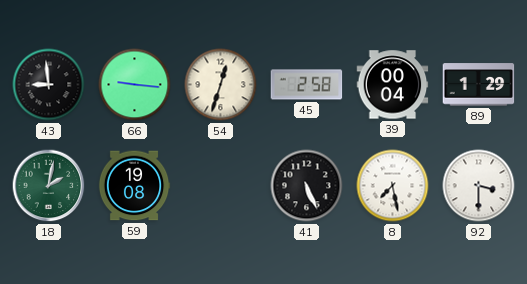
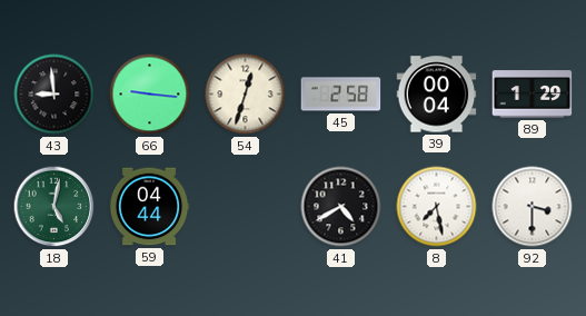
18: 2:02 -> 5:02
59: 19:08 -> 04:44
41: 5:26 -> 4:40
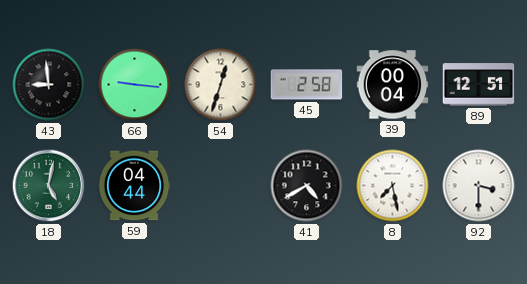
89: 1:29 -> 12:51
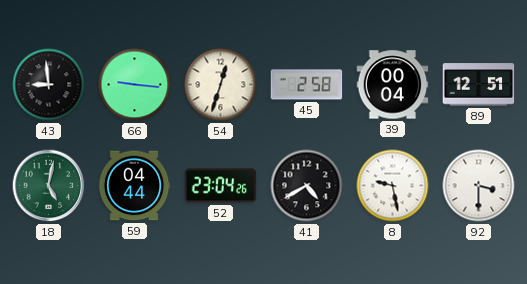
52: none -> 23:04
8: 7:28 -> 9:28
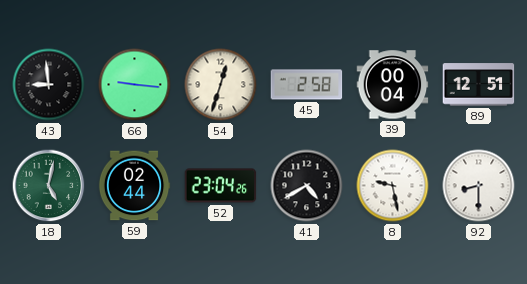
59: 04:44 -> 02:44
92: 3:30 -> 8:30
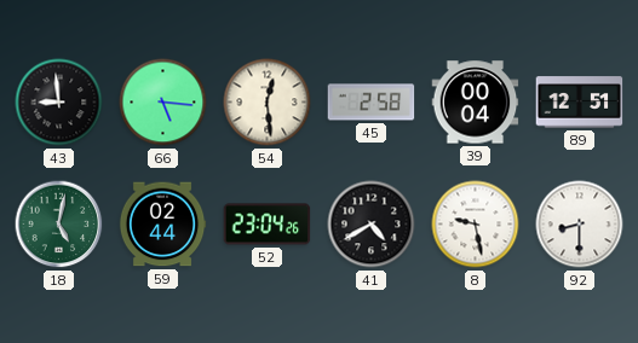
66: 9:16 -> 5:16
54: 12:33 -> 12:29
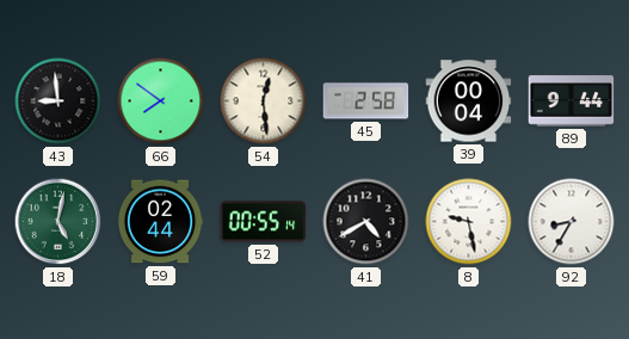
66: 5:16 -> 7:51
89: 12:51 -> 9:44
52: 23:04 -> 00:55
92: 8:30 -> 8:35
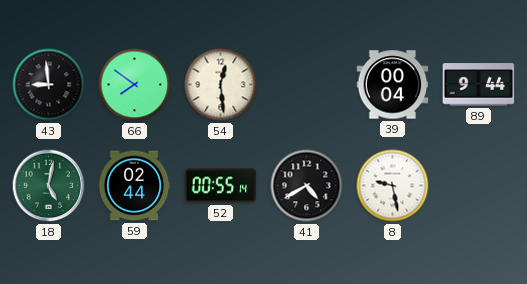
45: 2:58 -> none
92: 8:35 -> none
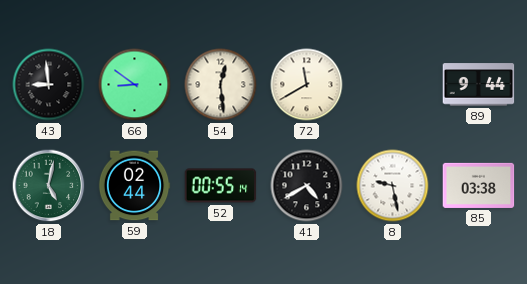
66: 7:51 -> 8:51
72: none -> 11:40
39: 00:04 -> none
85: none -> 03:38
